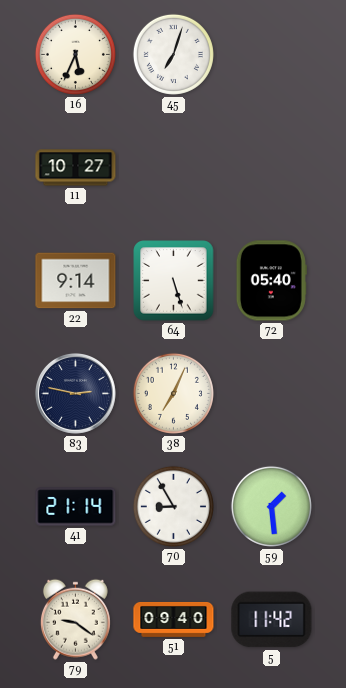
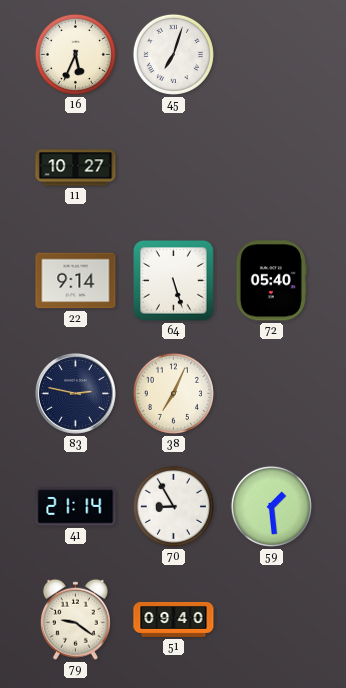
5: 11:42 -> none
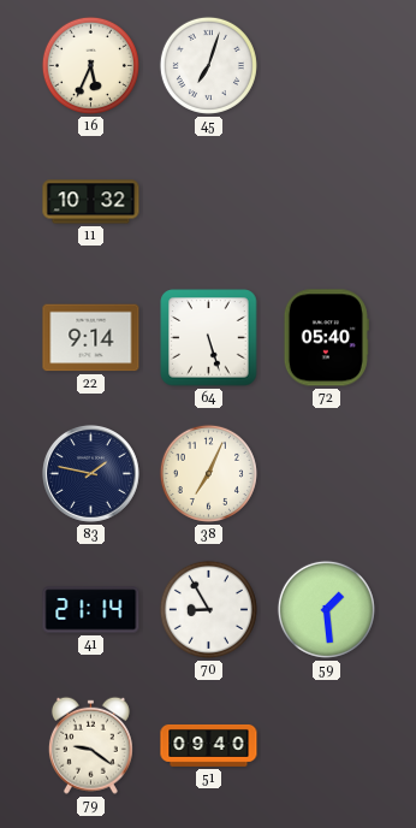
11: 10:27 -> 10:32
83: 2:47 -> 1:47
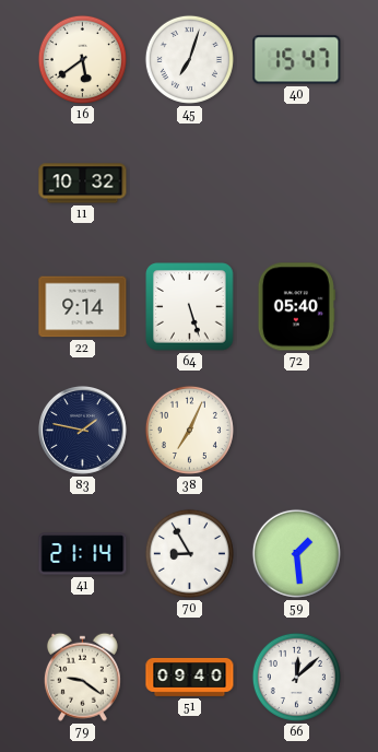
16: 5:34 -> 5:39
40: none -> 15:47
66: none -> 12:08
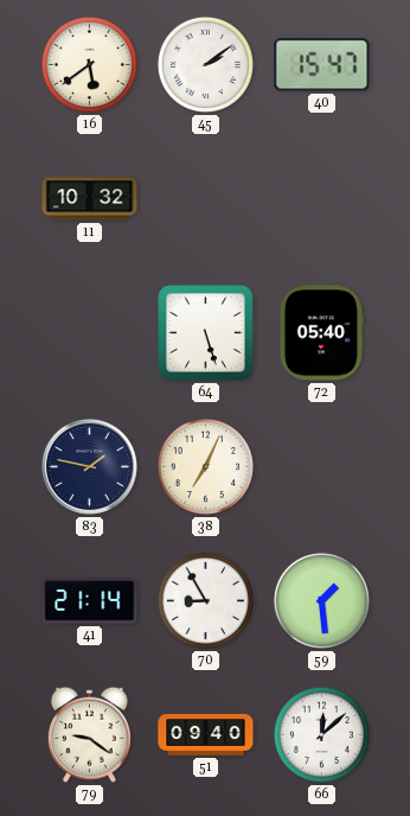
45: 7:03 -> 2:09
22: 9:14 -> none
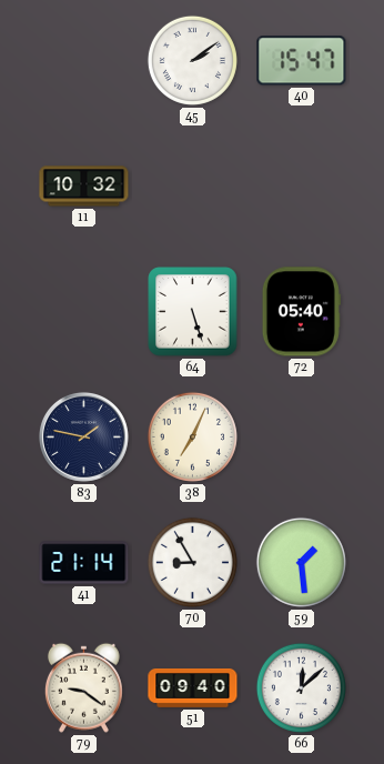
16: 5:39 -> none
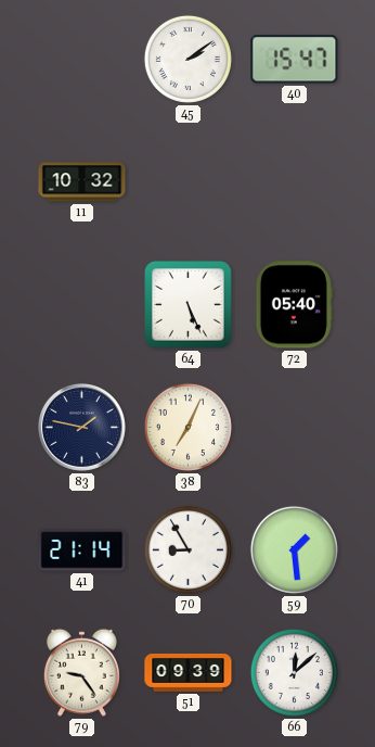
64: 5:27 -> 5:26
79: 9:21 -> 9:24
51: 09:40 -> 09:39
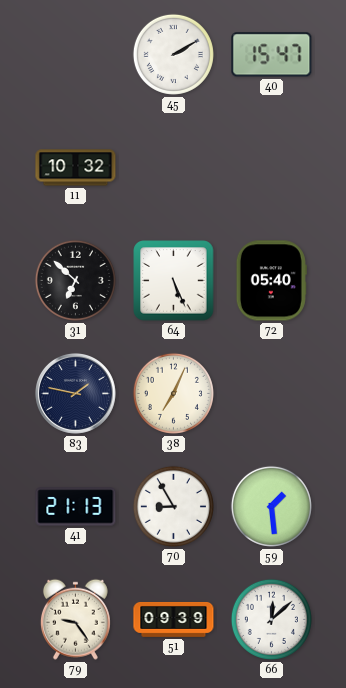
45: 2:09 -> 2:10
31: none -> 6:52
41: 21:14 -> 21:13
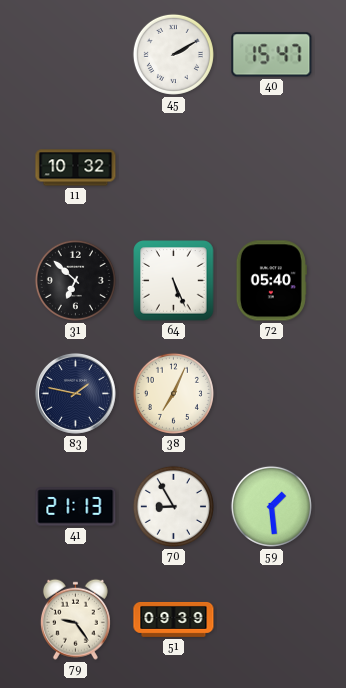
66: 12:08 -> none
